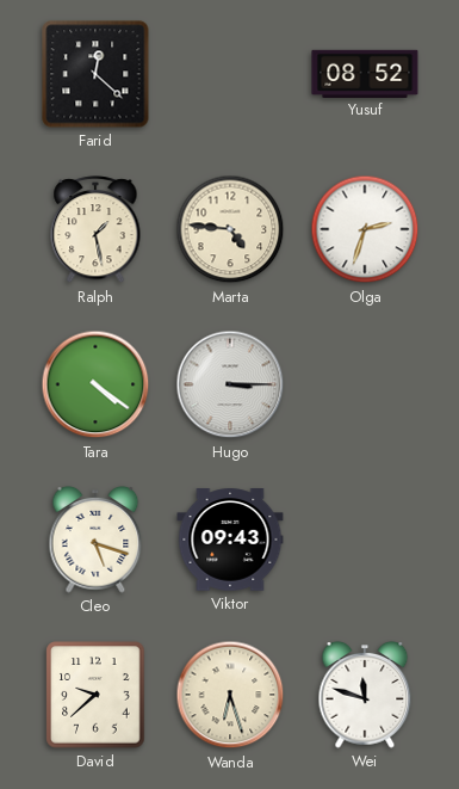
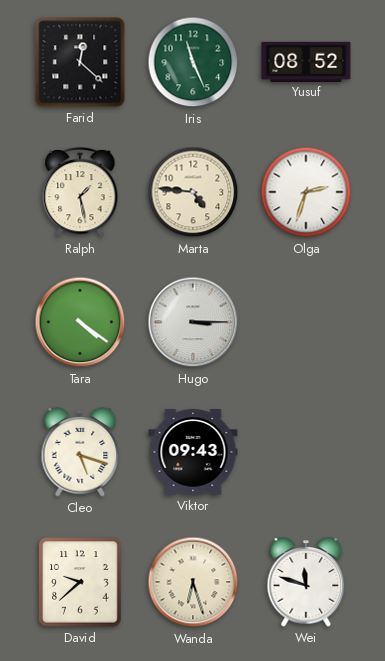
Iris: none -> 11:26
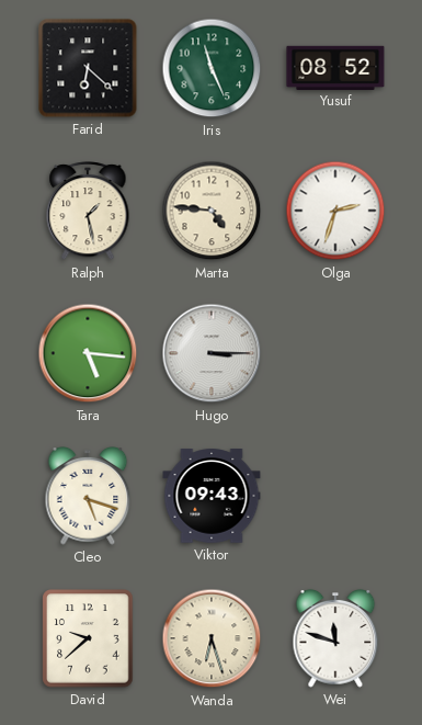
Farid: 12:22 -> 6:22
Tara: 4:21 -> 5:16
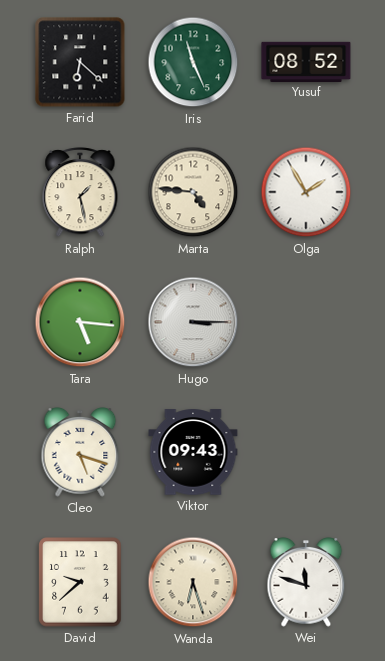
Olga: 2:33 -> 1:55
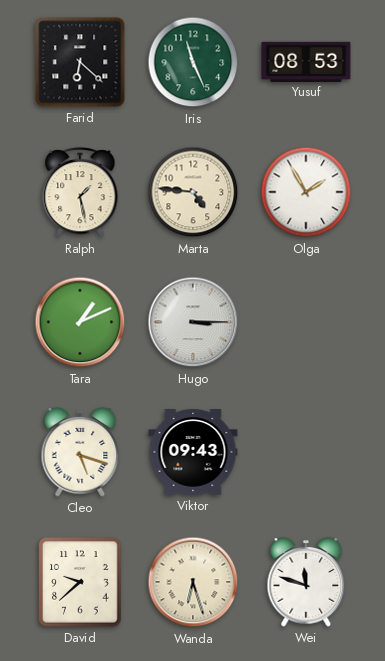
Yusuf: 08:52 -> 08:53
Tara: 5:16 -> 1:11
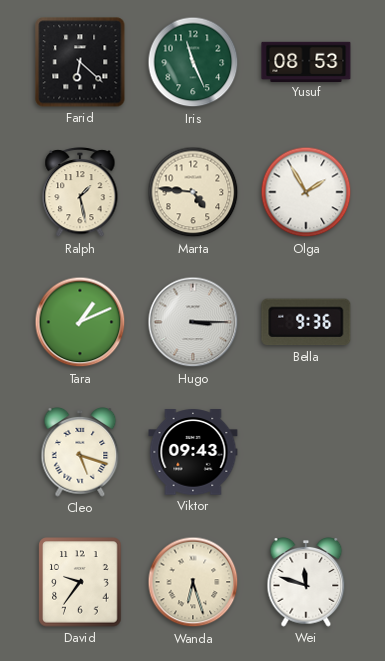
Bella: none -> 9:36
David: 9:38 -> 9:36
